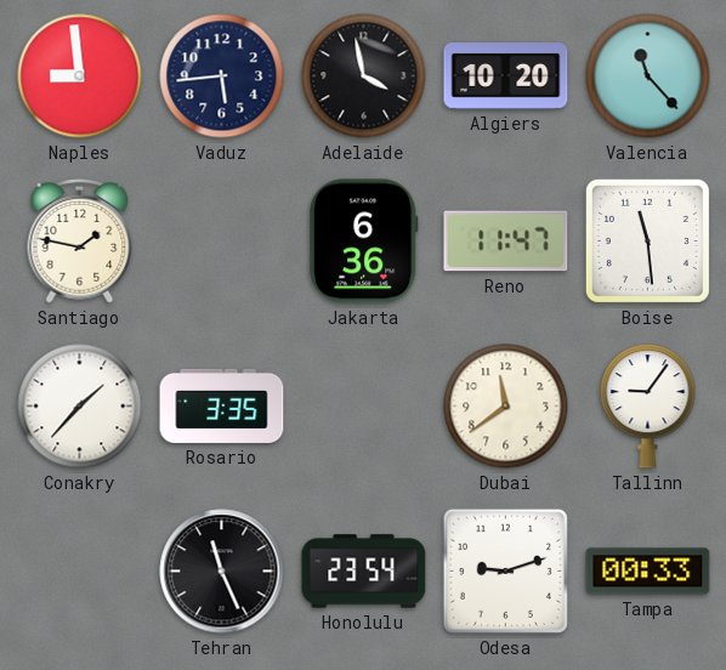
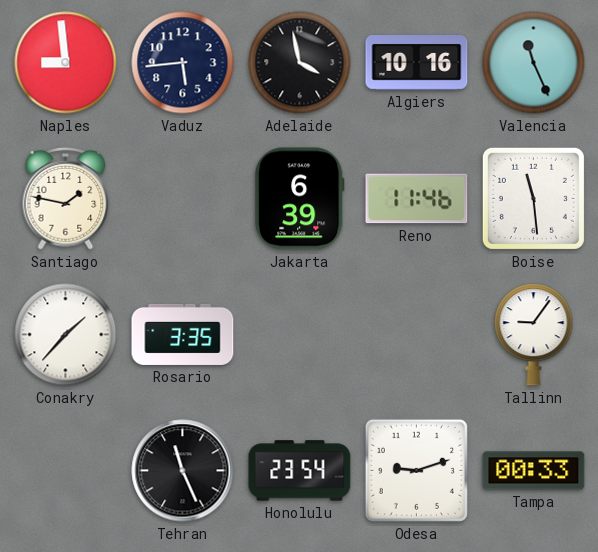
Algiers: 10:20 -> 10:16
Valencia: 11:23 -> 11:26
Jakarta: 6:36 -> 6:39
Reno: 11:47 -> 11:46
Dubai: 11:39 -> none
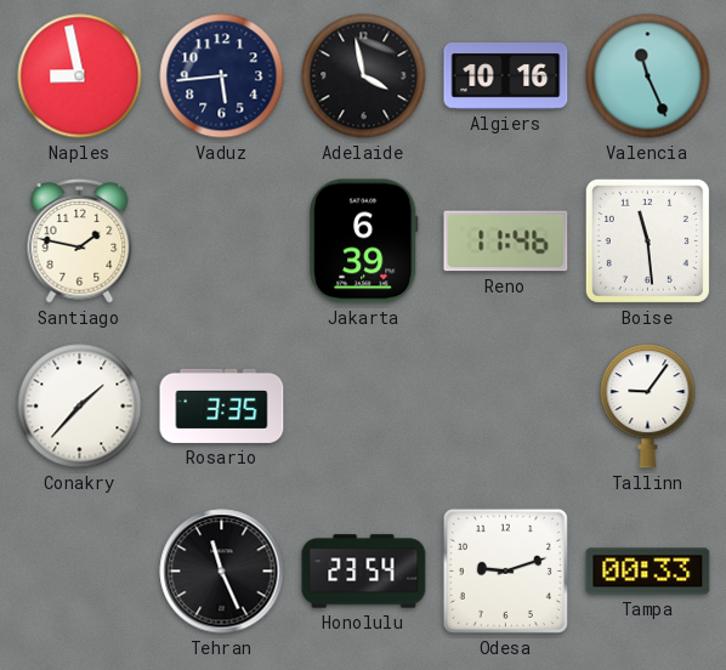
Naples: 8:59 -> 8:58
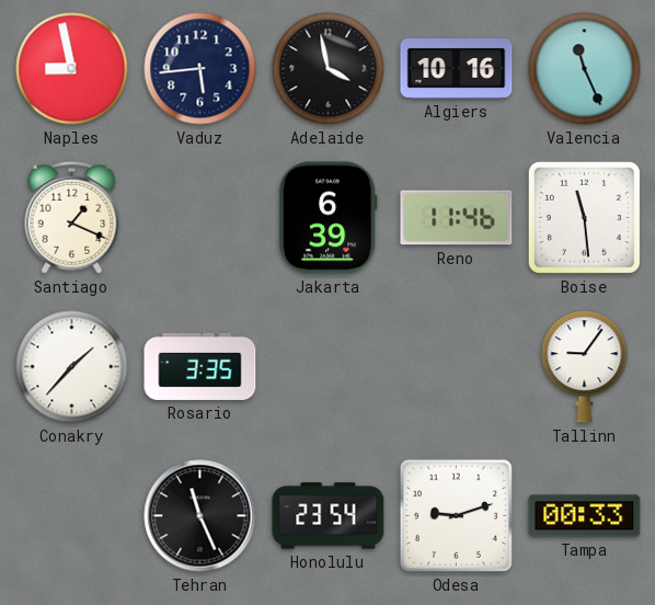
Santiago: 1:47 -> 1:19
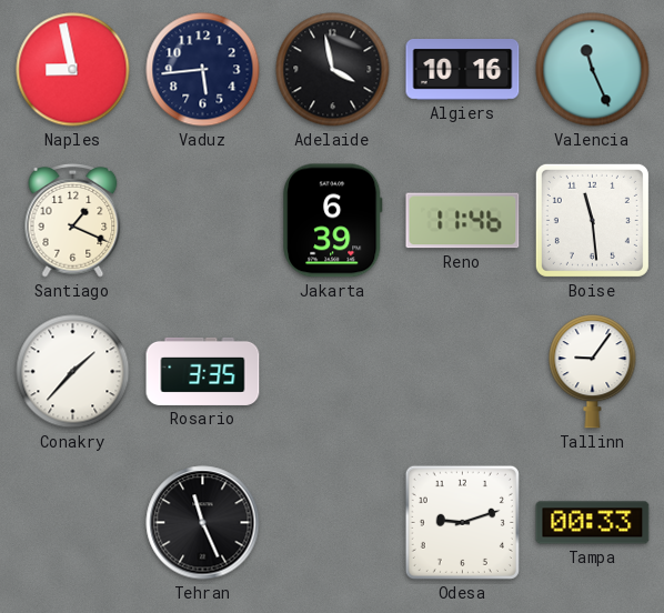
Honolulu: 23:54 -> none
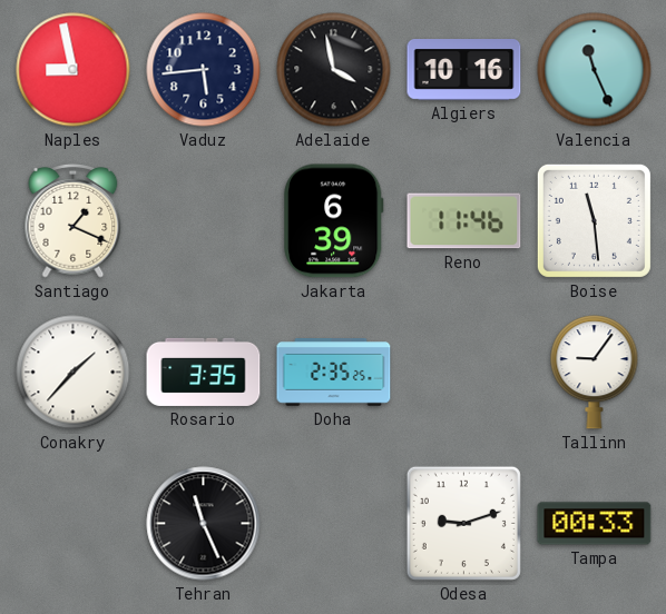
Doha: none -> 2:35
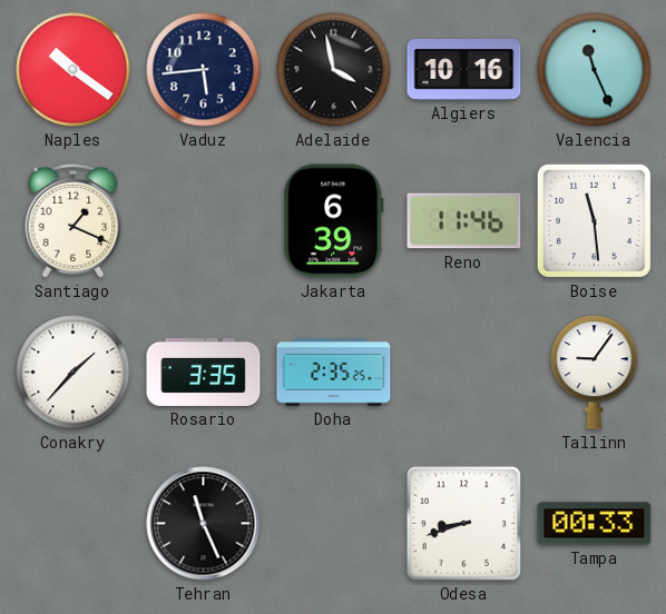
Naples: 8:58 -> 10:21
Odesa: 9:12 -> 8:42
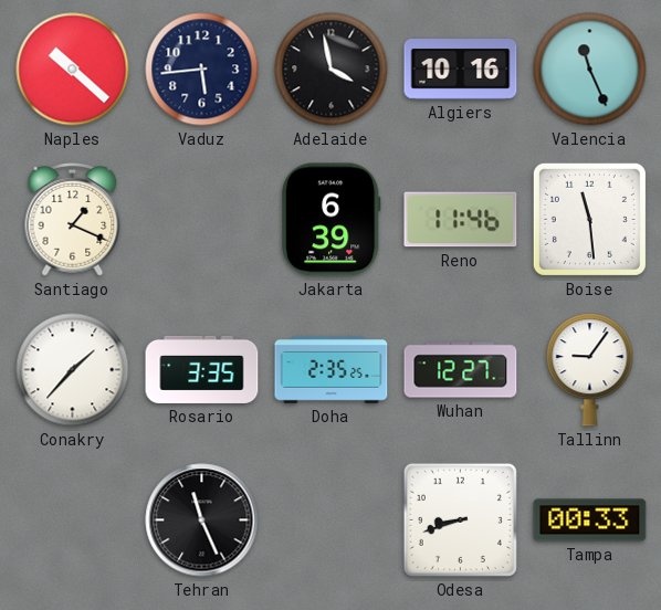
Naples: 10:21 -> 10:22
Wuhan: none -> 12:27
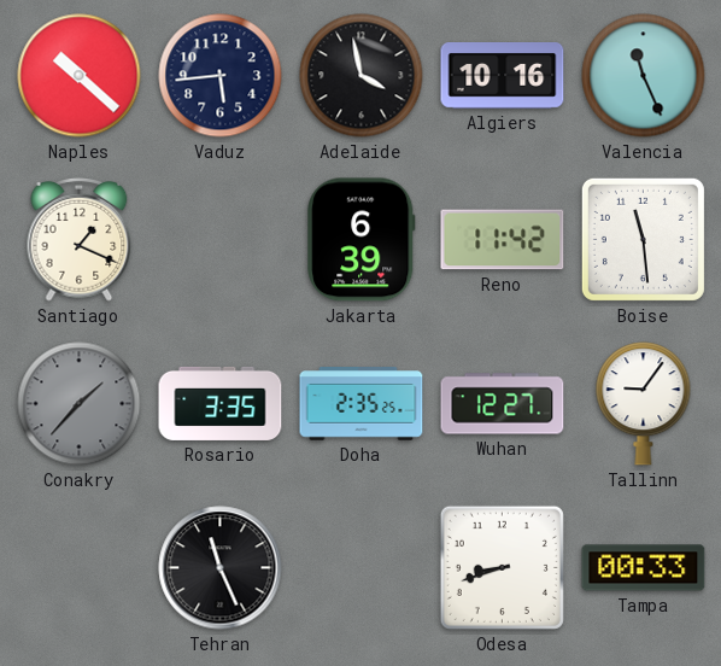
Reno: 11:46 -> 11:42
Conakry dial: white -> grey
